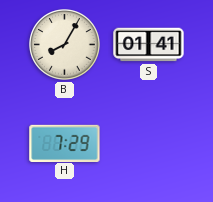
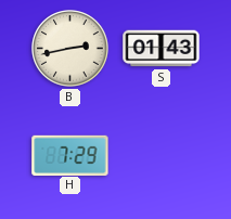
B: 8:05 -> 2:43
S: 01:41 -> 01:43
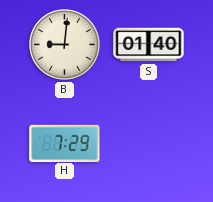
B: 2:43 -> 9:01
S: 01:43 -> 01:40
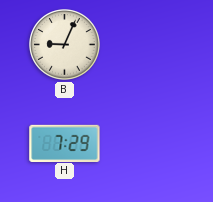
B: 9:01 -> 9:04
S: 01:40 -> none
